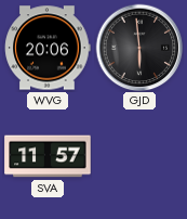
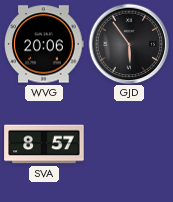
GJD: 5:59 -> 5:54
SVA: 11:57 -> 8:57
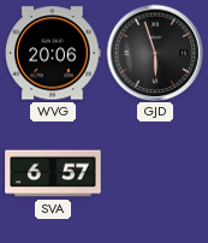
GJD: 5:54 -> 5:57
SVA: 8:57 -> 6:57
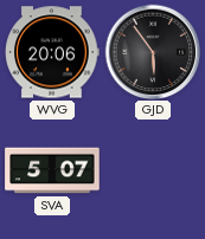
GJD: 5:57 -> 5:54
SVA: 6:57 -> 5:07
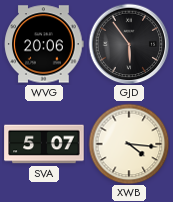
XWB: none -> 4:16
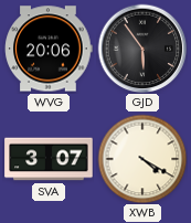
SVA: 5:07 -> 3:07
XWB: 4:16 -> 4:20
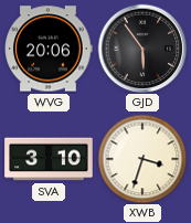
SVA: 3:07 -> 3:10
XWB: 4:20 -> 3:33
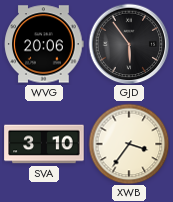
XWB: 3:33 -> 3:36
